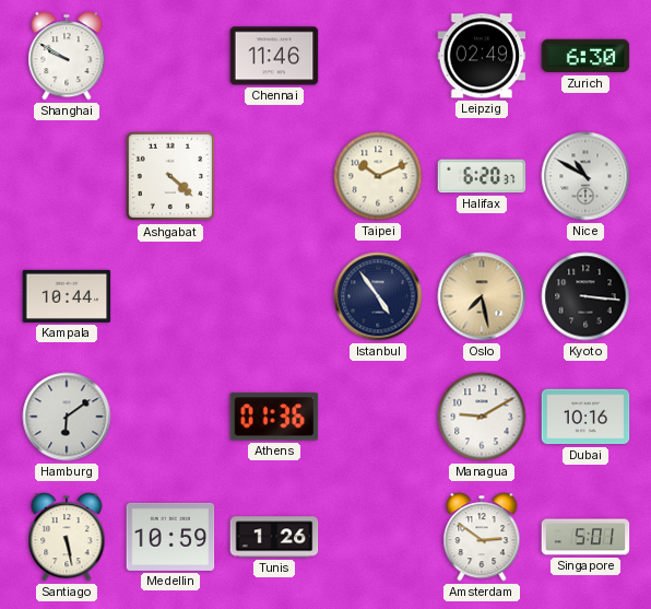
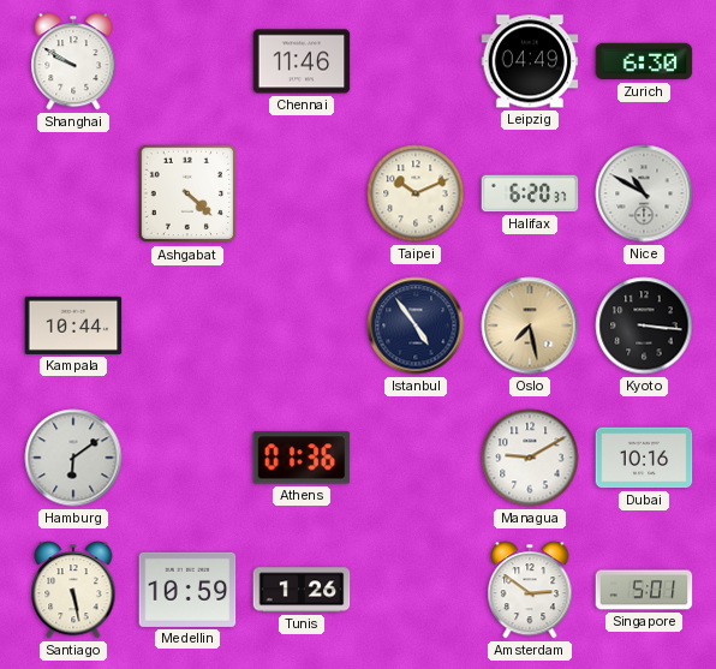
Leipzig: 02:49 -> 04:49
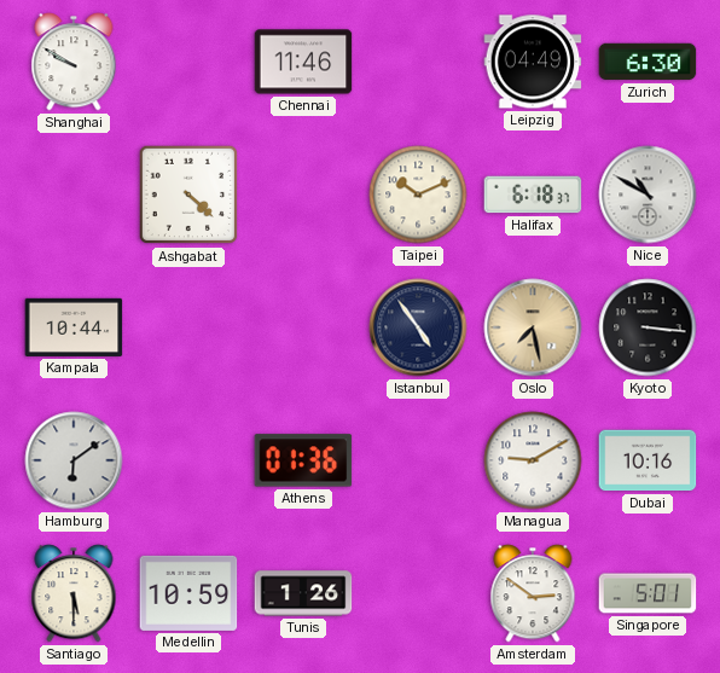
Halifax: 6:20 -> 6:18
Santiago: 5:28 -> 5:30
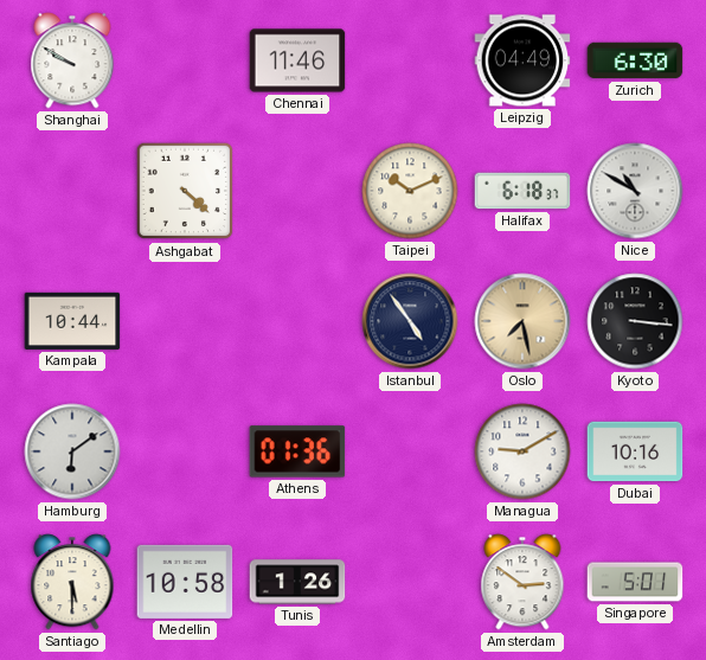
Medellin: 10:59 -> 10:58
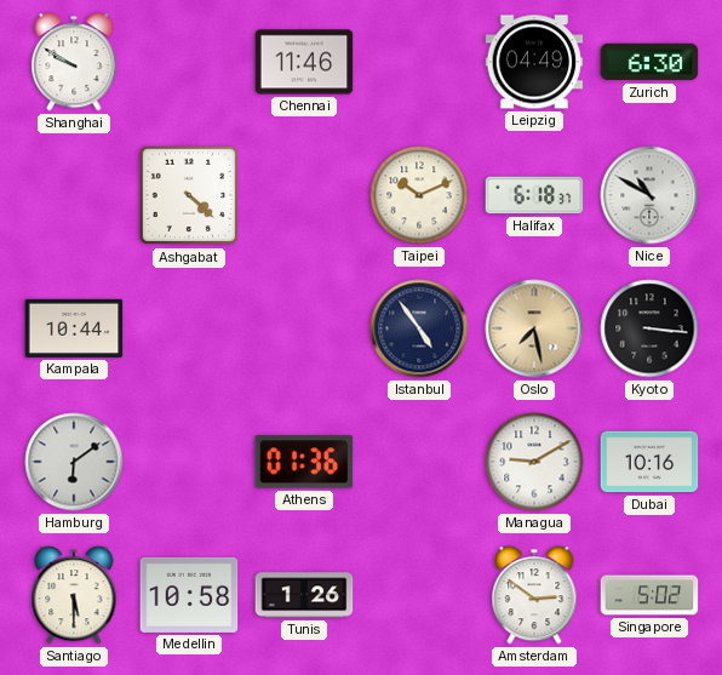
Singapore: 5:01 -> 5:02
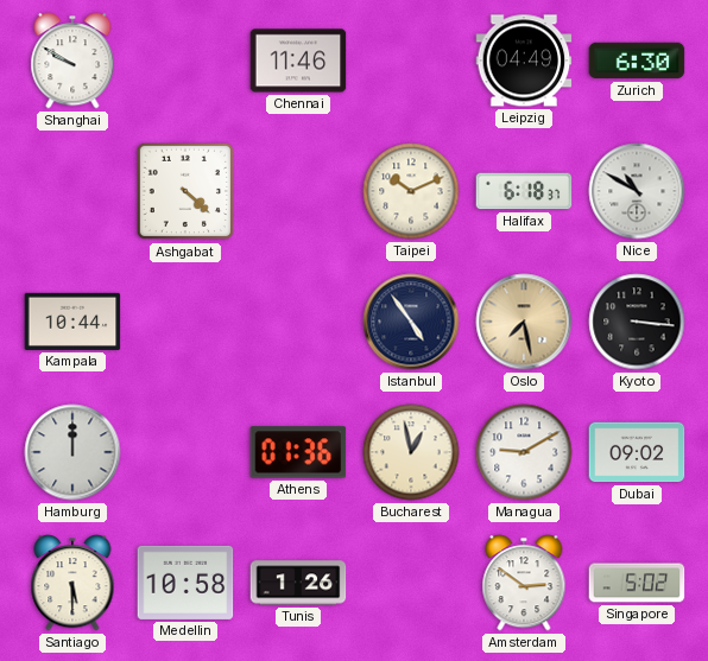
Hamburg: 6:09 -> 12:00
Bucharest: none -> 12:58
Dubai: 10:16 -> 09:02
